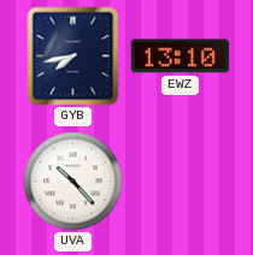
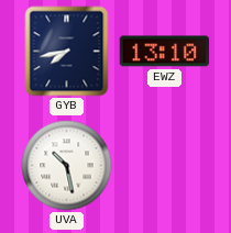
UVA: 10:23 -> 10:28
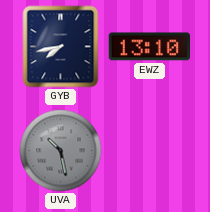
UVA dial: white -> grey
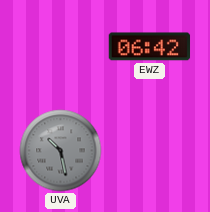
GYB: 7:43 -> none
EWZ: 13:10 -> 06:42
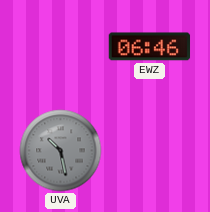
EWZ: 06:42 -> 06:46
